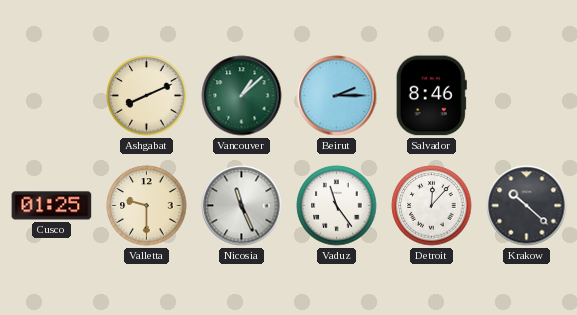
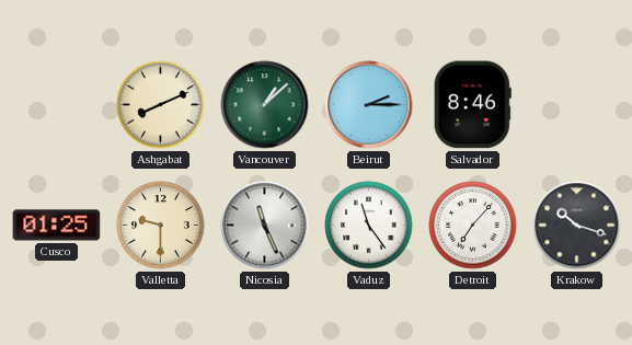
Detroit: 12:07 -> 7:07
Krakow: 10:22 -> 10:18
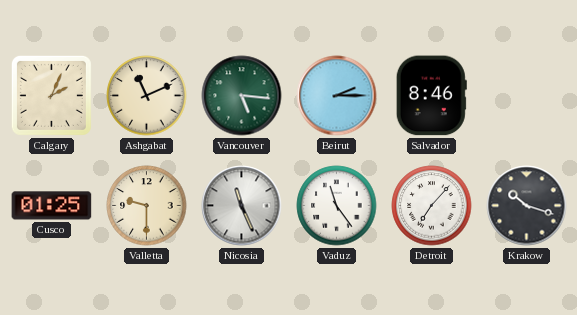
Calgary: none -> 2:04
Ashgabat: 8:11 -> 11:11
Vancouver: 1:08 -> 5:16
